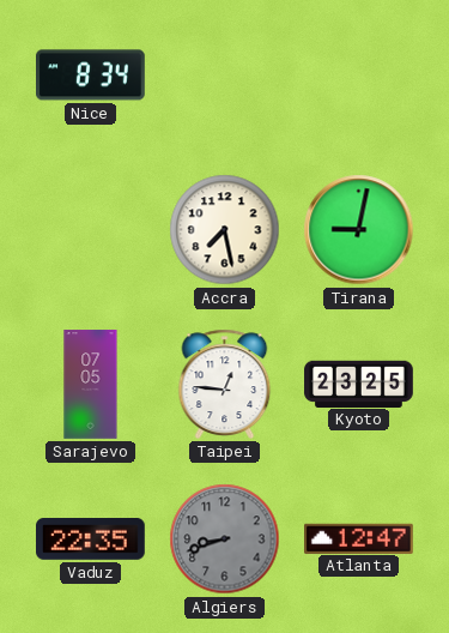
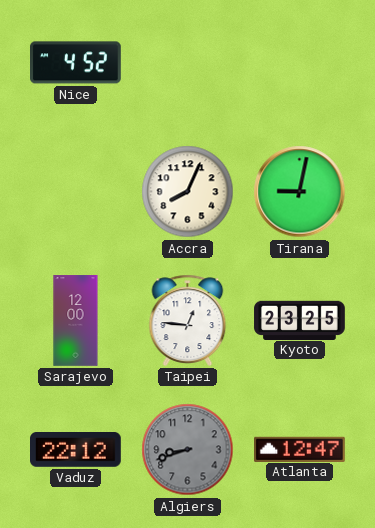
Nice: 8:34 -> 4:52
Accra: 7:28 -> 8:04
Sarajevo: 07:05 -> 12:00
Vaduz: 22:35 -> 22:12
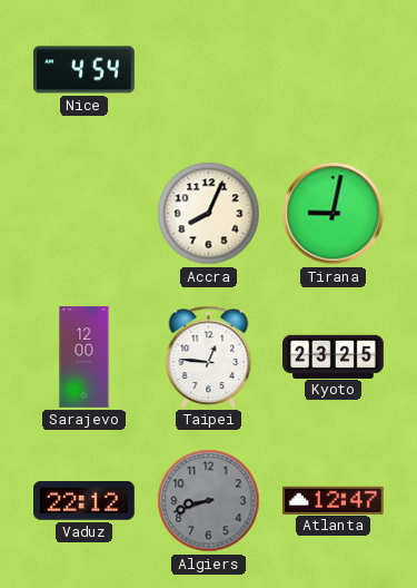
Nice: 4:52 -> 4:54
